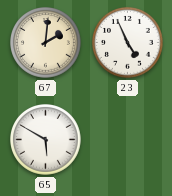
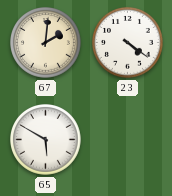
23: 4:56 -> 4:21
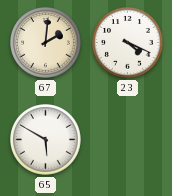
23: 4:21 -> 4:19
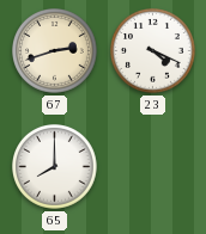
67: 2:01 -> 2:42
65: 5:50 -> 8:00
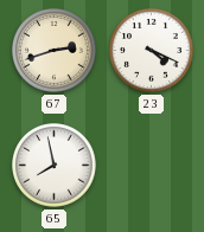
65: 8:00 -> 7:58
